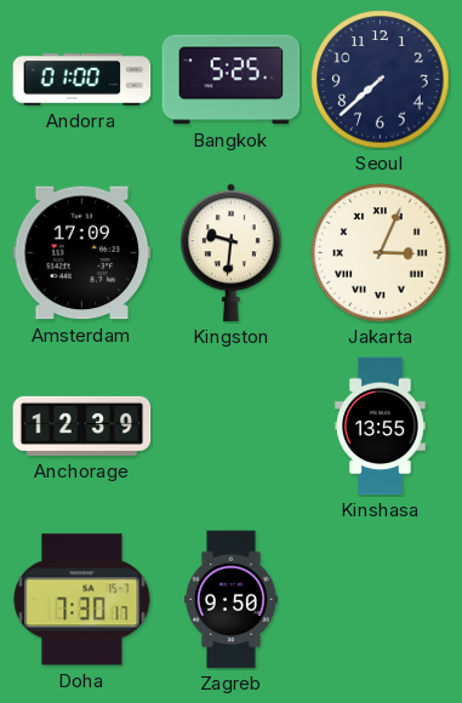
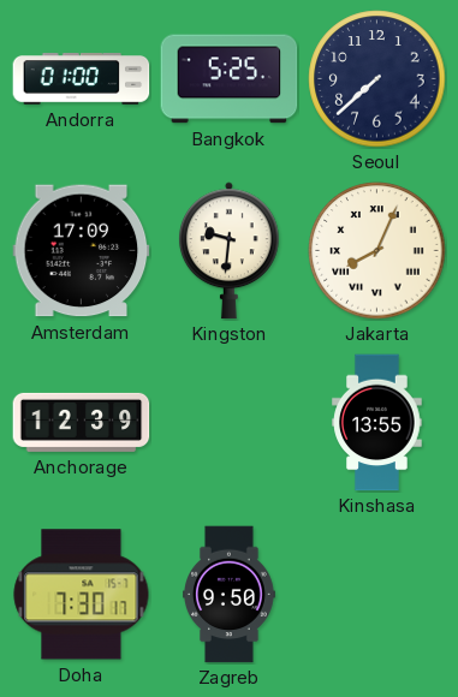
Jakarta: 3:04 -> 8:04
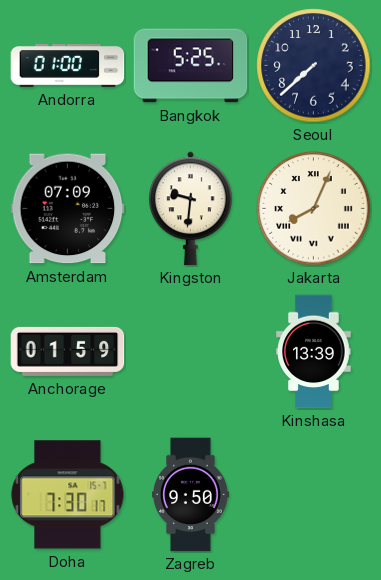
Amsterdam: 17:09 -> 07:09
Anchorage: 12:39 -> 01:59
Kinshasa: 13:55 -> 13:39
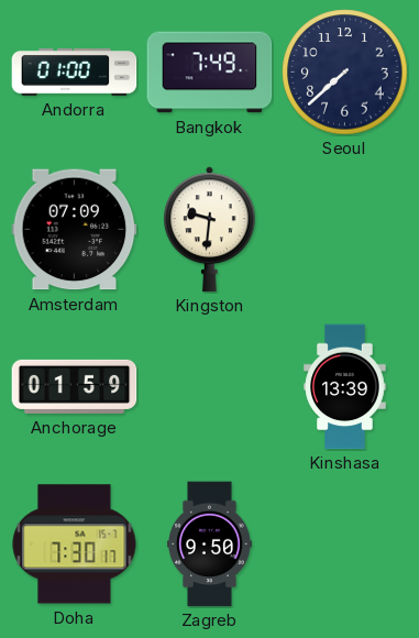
Bangkok: 5:25 -> 7:49
Jakarta: 8:04 -> none
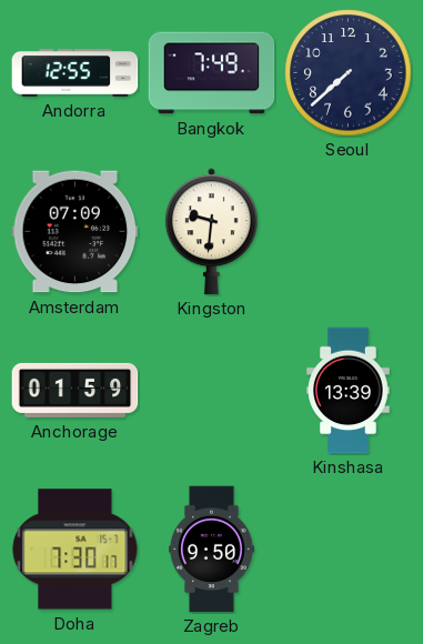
Andorra: 01:00 -> 12:55
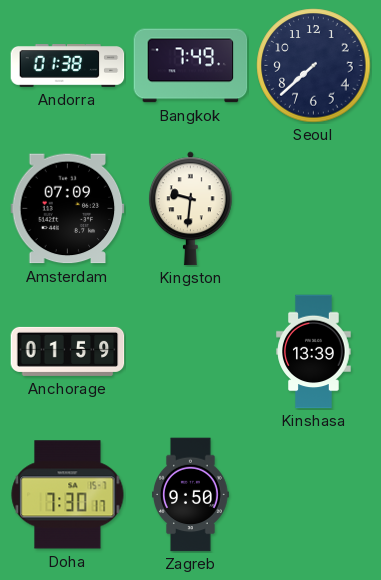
Andorra: 12:55 -> 01:38
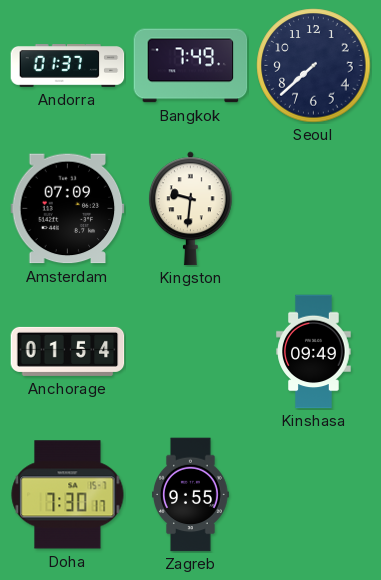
Andorra: 01:38 -> 01:37
Anchorage: 01:59 -> 01:54
Kinshasa: 13:39 -> 09:49
Zagreb: 9:50 -> 9:55
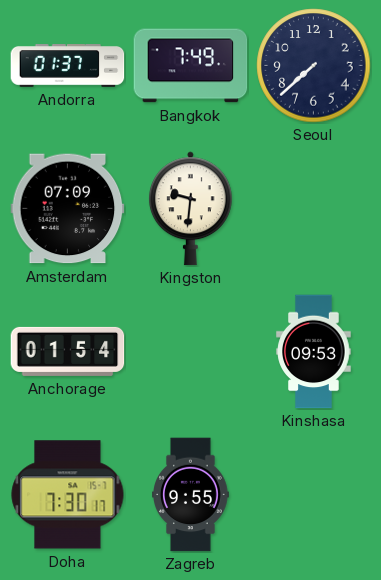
Kinshasa: 09:49 -> 09:53
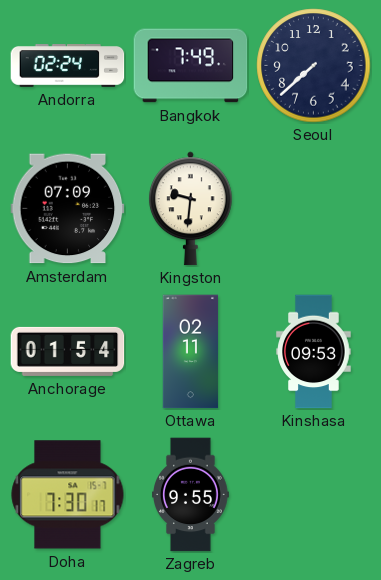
Andorra: 01:37 -> 02:24
Ottawa: none -> 02:11
